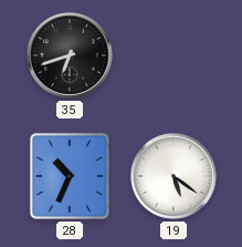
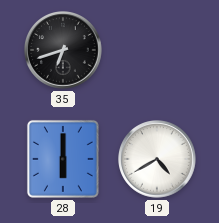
28: 10:34 -> 6:00
19: 5:21 -> 4:40
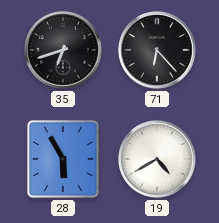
71: none -> 6:23
28: 6:00 -> 5:55
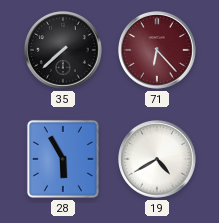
35: 6:42 -> 7:38
71 dial: black -> burgundy
